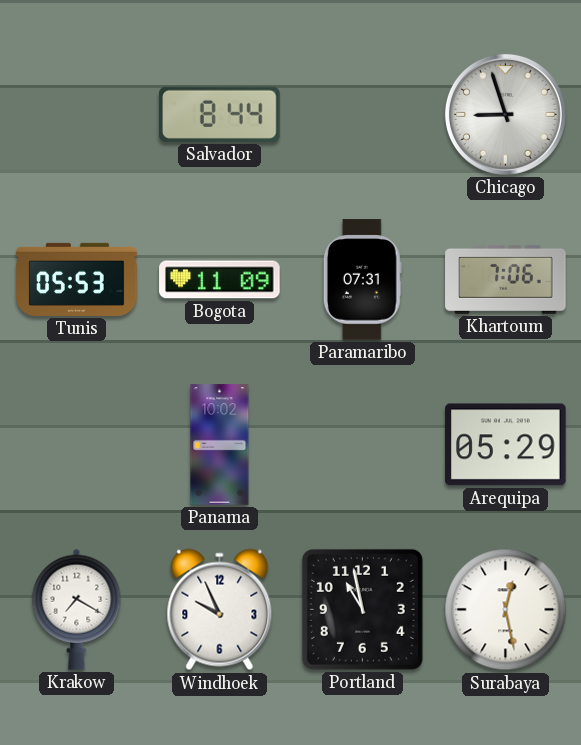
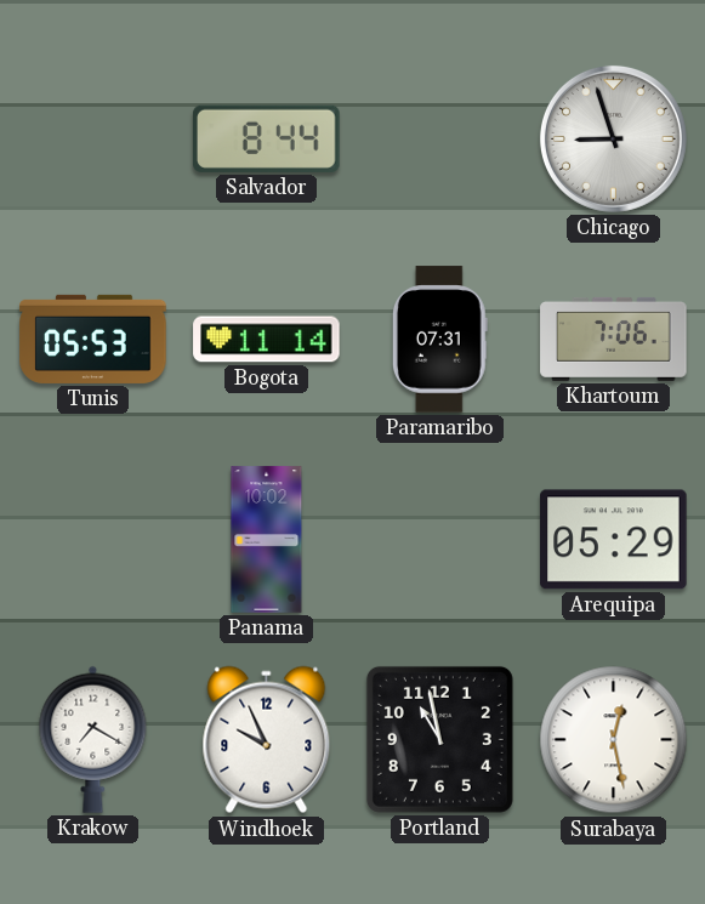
Bogota: 11:09 -> 11:14
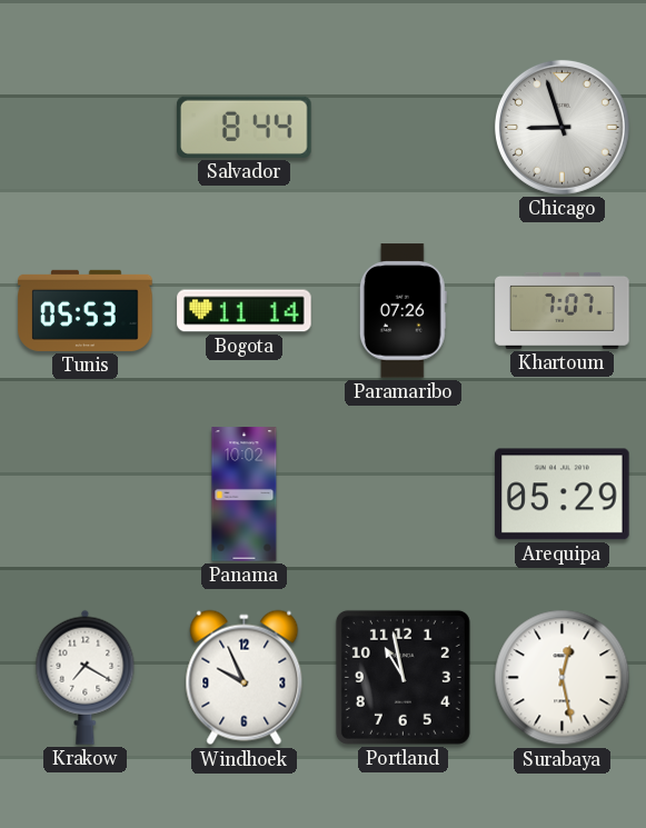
Paramaribo: 07:31 -> 07:26
Khartoum: 7:06 -> 7:07
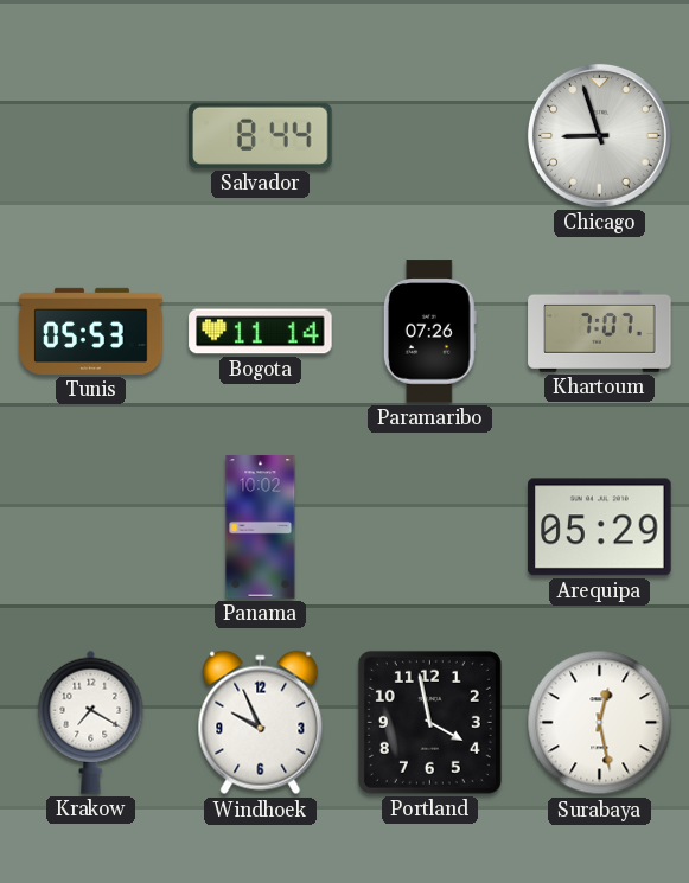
Portland: 10:58 -> 3:58
